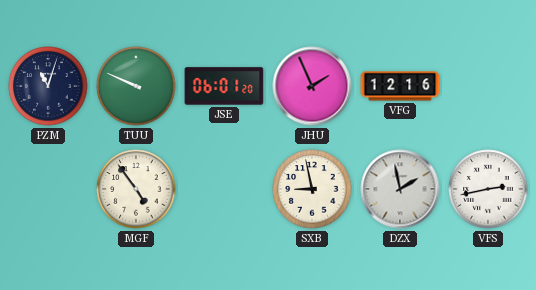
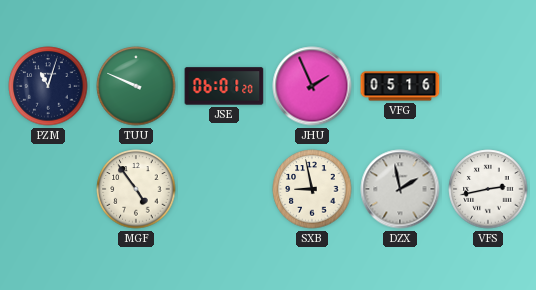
VFG: 12:16 -> 05:16
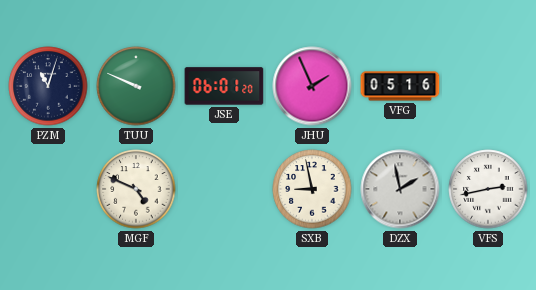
MGF: 4:54 -> 4:49
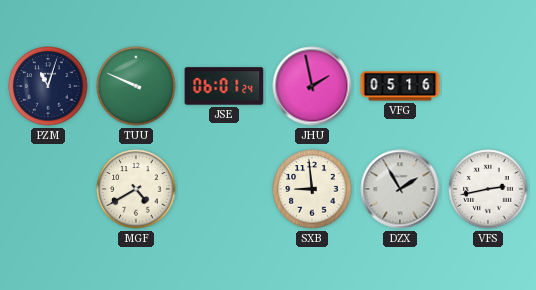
JSE: 06:01:20 -> 06:01:24
JHU: 1:56 -> 1:58
MGF: 4:49 -> 4:40
SXB: 8:58 -> 8:59
DZX: 1:58 -> 1:55
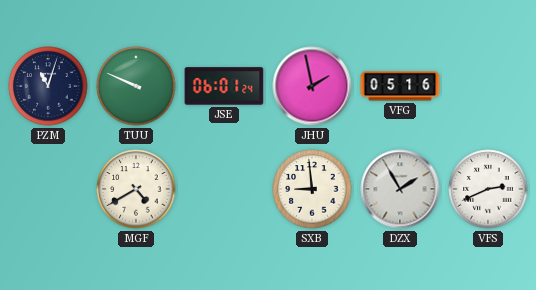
VFS: 2:43 -> 2:41
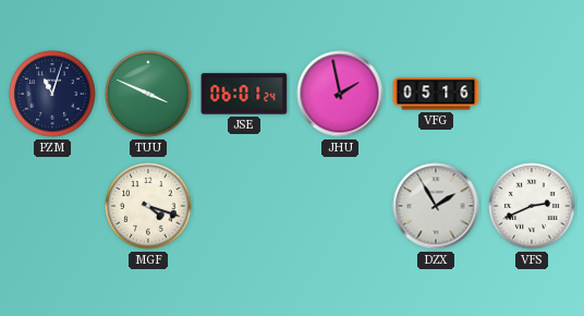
TUU: 9:49 -> 3:49
MGF: 4:40 -> 4:18
SXB: 8:59 -> none
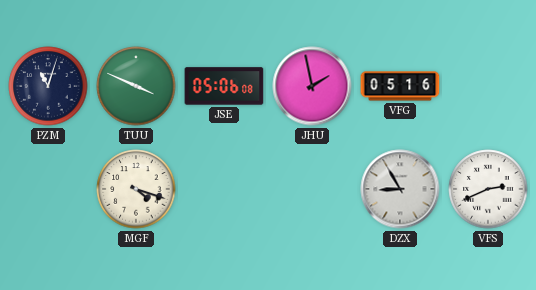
JSE: 06:01 -> 05:06
DZX: 1:55 -> 8:55
